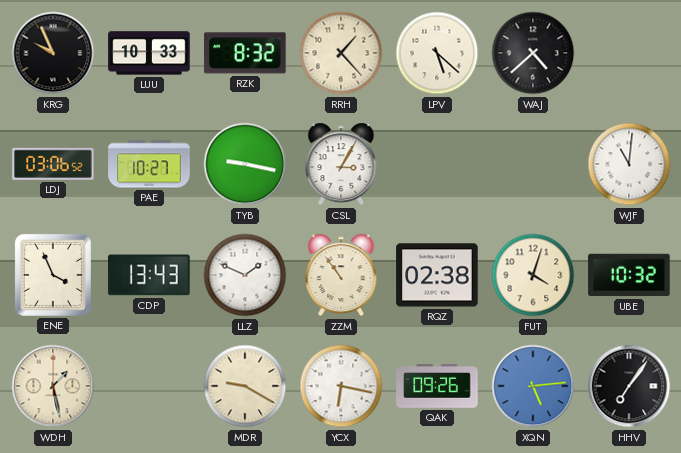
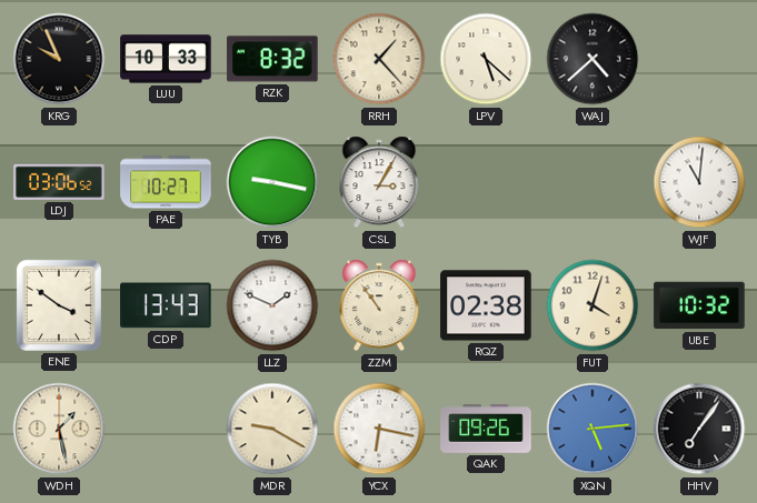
ENE: 3:56 -> 3:51
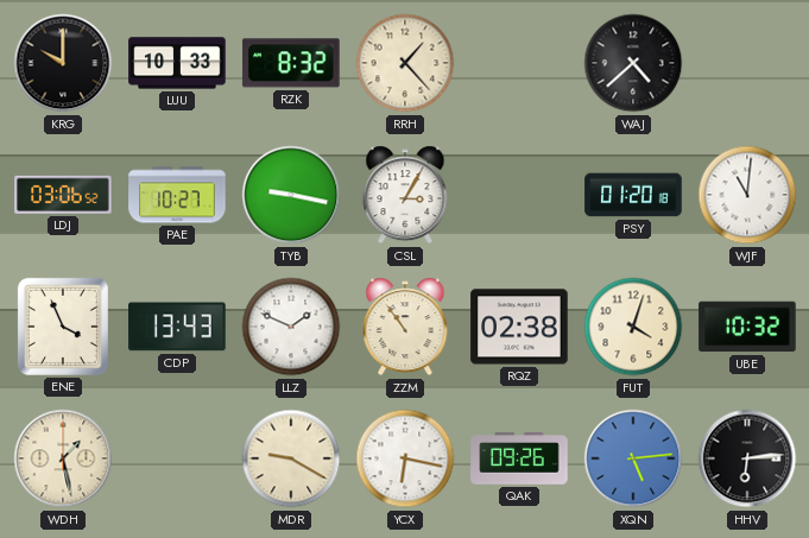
KRG: 9:56 -> 10:00
LPV: 5:22 -> none
PSY: none -> 01:20
ENE: 3:51 -> 3:56
HHV: 7:06 -> 6:14
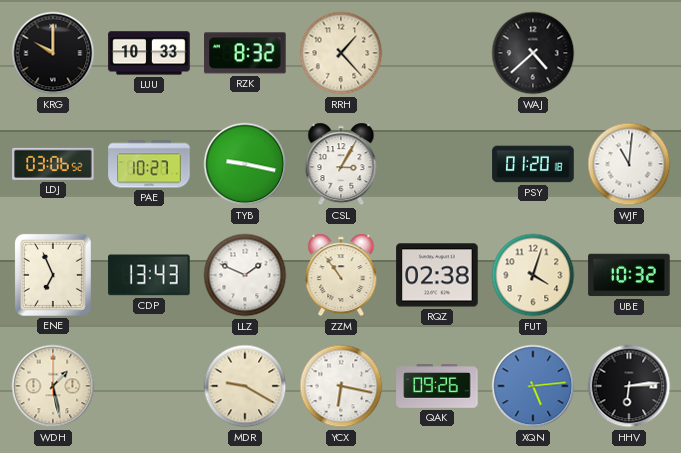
ENE: 3:56 -> 6:56
